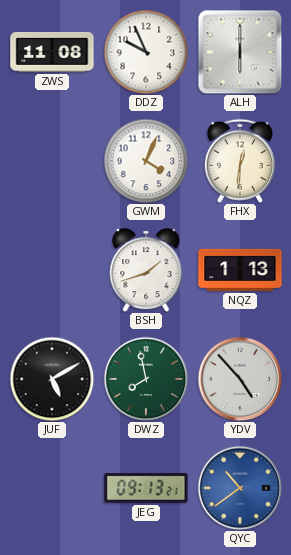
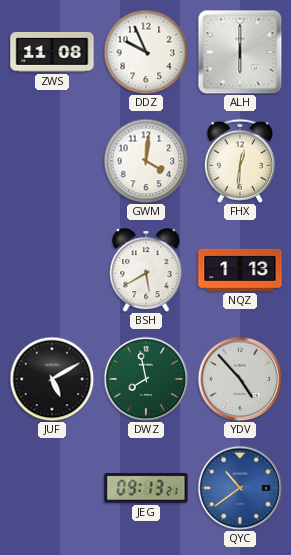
GWM: 4:04 -> 4:01
BSH: 1:42 -> 5:40
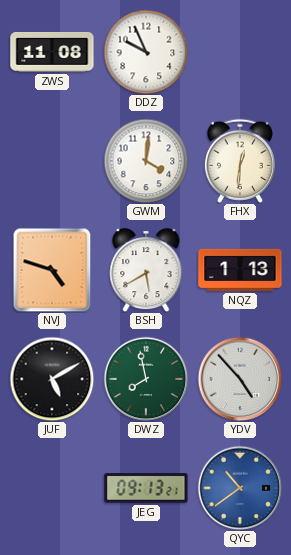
ALH: 6:00 -> none
NVJ: none -> 4:48
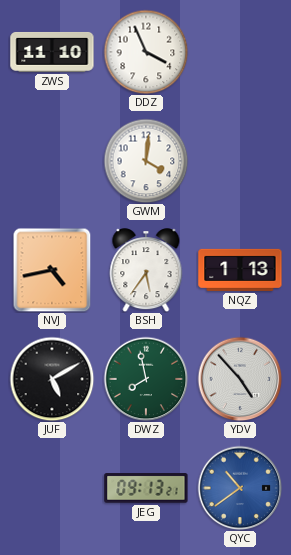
ZWS: 11:08 -> 11:10
DDZ: 9:56 -> 3:56
FHX: 12:31 -> none
NVJ: 4:48 -> 4:43
BSH: 5:40 -> 5:36
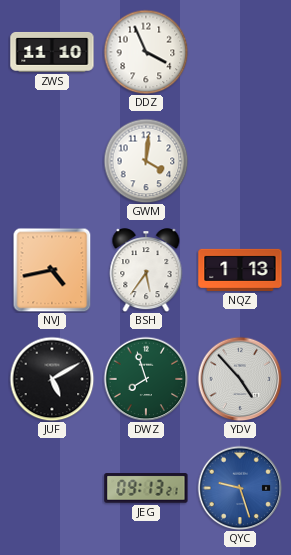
DWZ: 7:58 -> 7:57
QYC: 10:39 -> 9:27
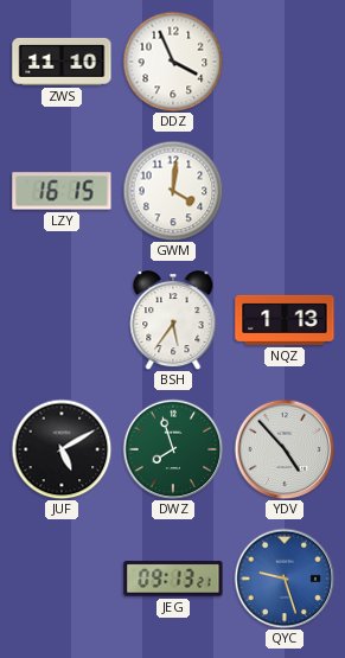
LZY: none -> 16:15
NVJ: 4:43 -> none
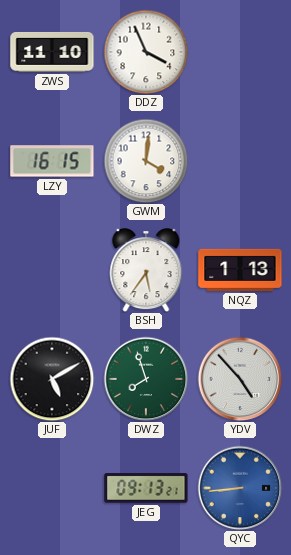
QYC: 9:27 -> 8:44
